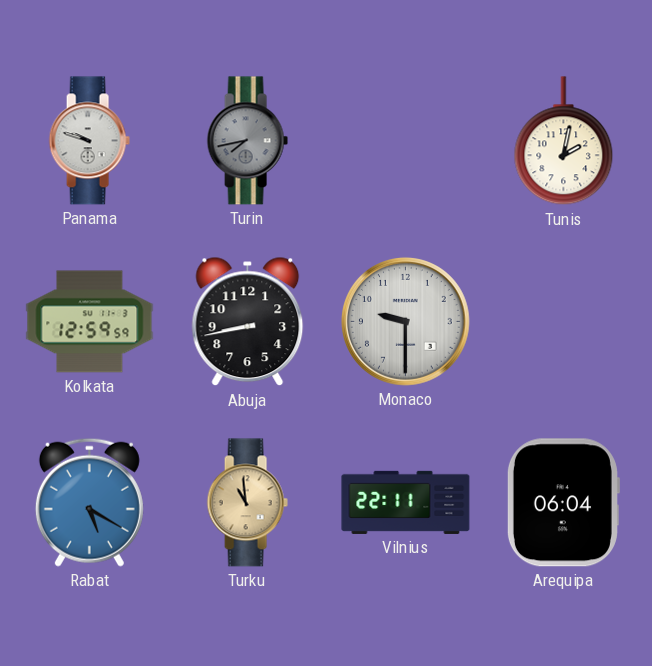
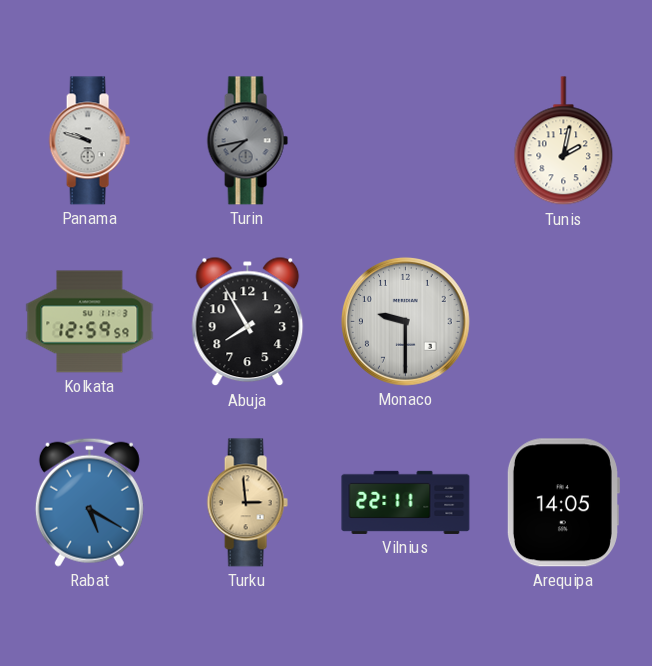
Abuja: 8:43 -> 7:55
Turku: 10:59 -> 2:59
Arequipa: 06:04 -> 14:05
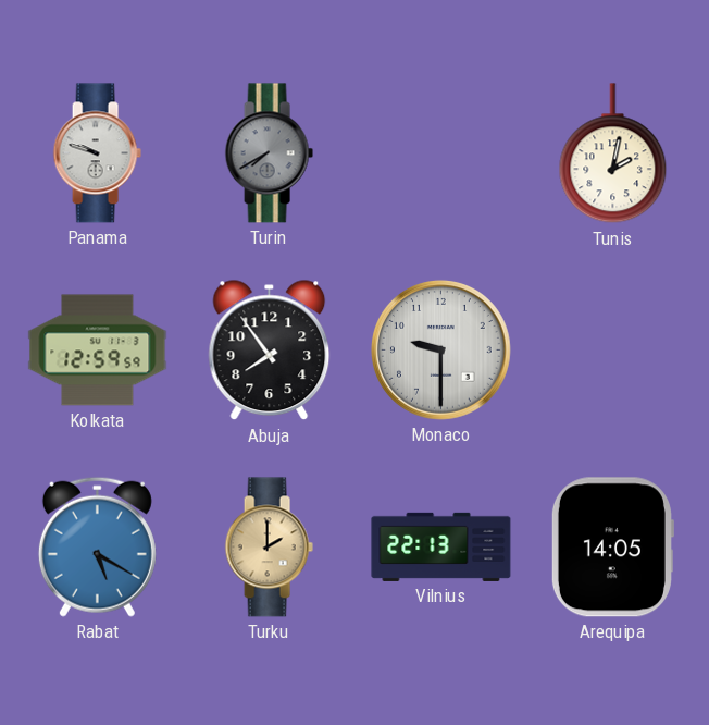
Turin: 7:43 -> 7:40
Abuja: 7:55 -> 7:54
Turku: 2:59 -> 2:00
Vilnius: 22:11 -> 22:13
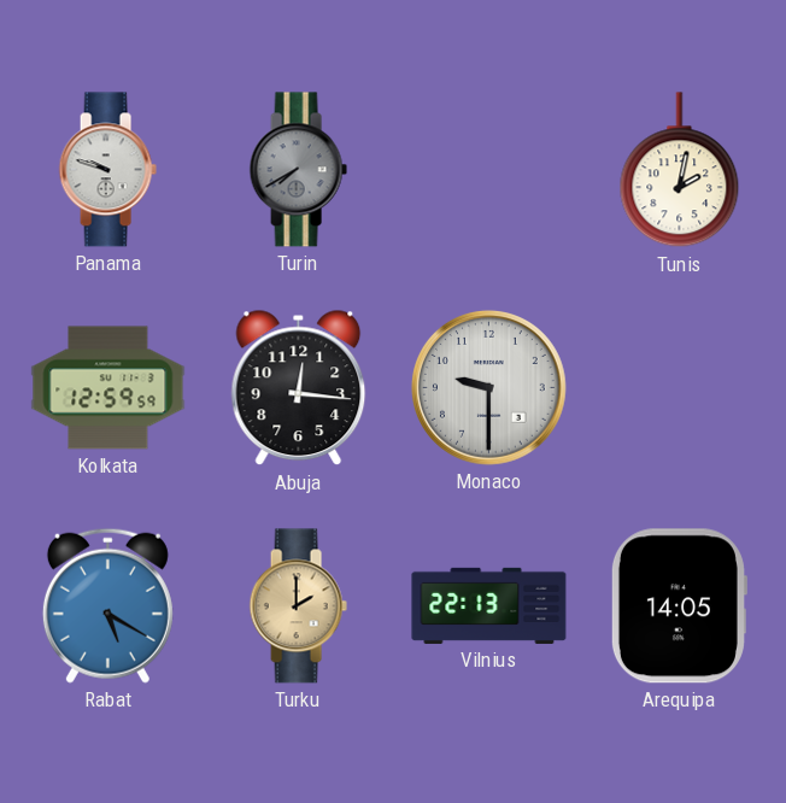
Abuja: 7:54 -> 12:16
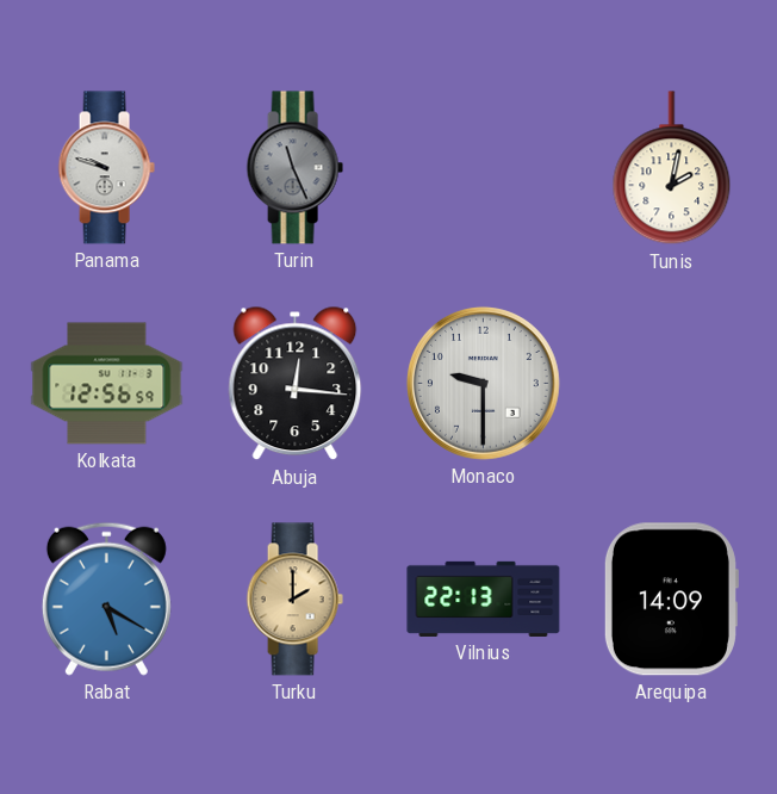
Turin: 7:40 -> 11:26
Kolkata: 12:59 -> 12:56
Arequipa: 14:05 -> 14:09
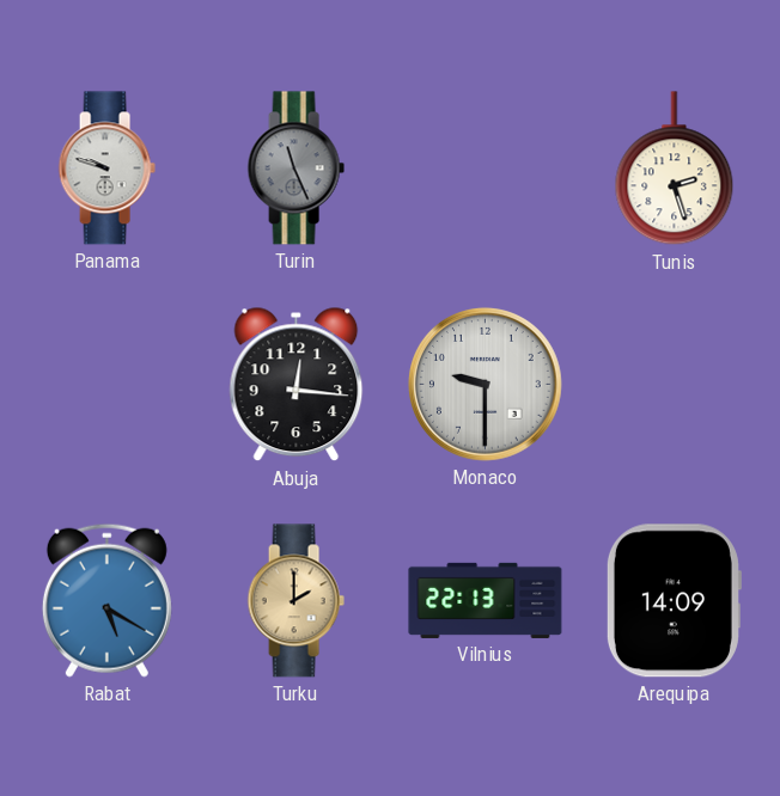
Tunis: 2:02 -> 2:27
Kolkata: 12:56 -> none
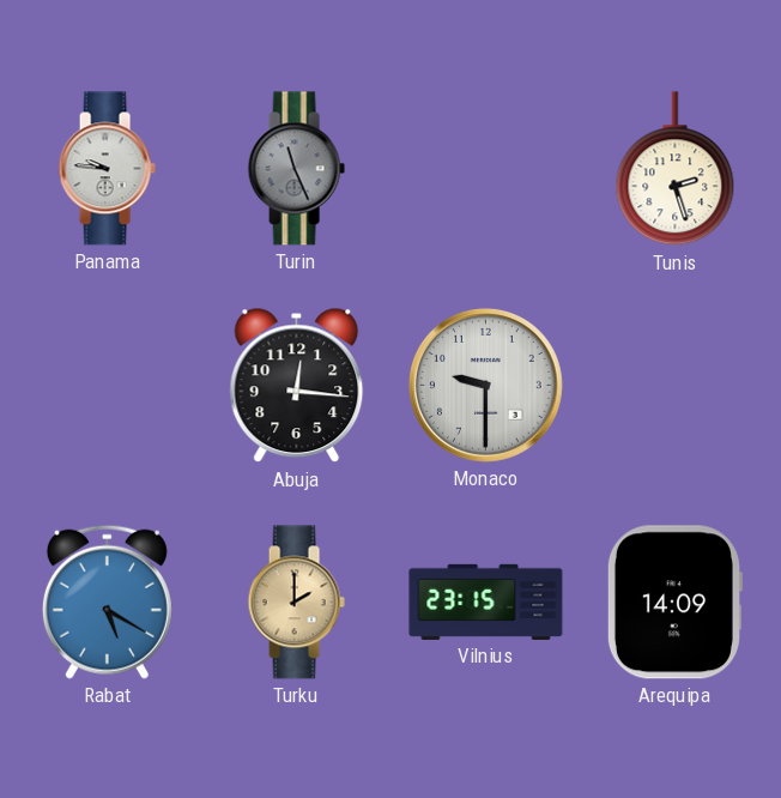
Panama: 9:48 -> 9:46
Vilnius: 22:13 -> 23:15
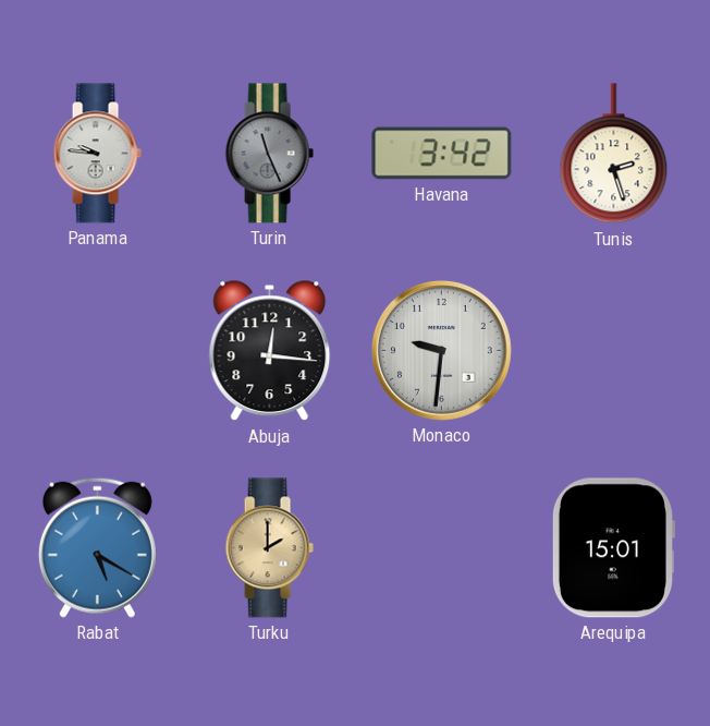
Havana: none -> 3:42
Monaco: 9:30 -> 9:31
Vilnius: 23:15 -> none
Arequipa: 14:09 -> 15:01
